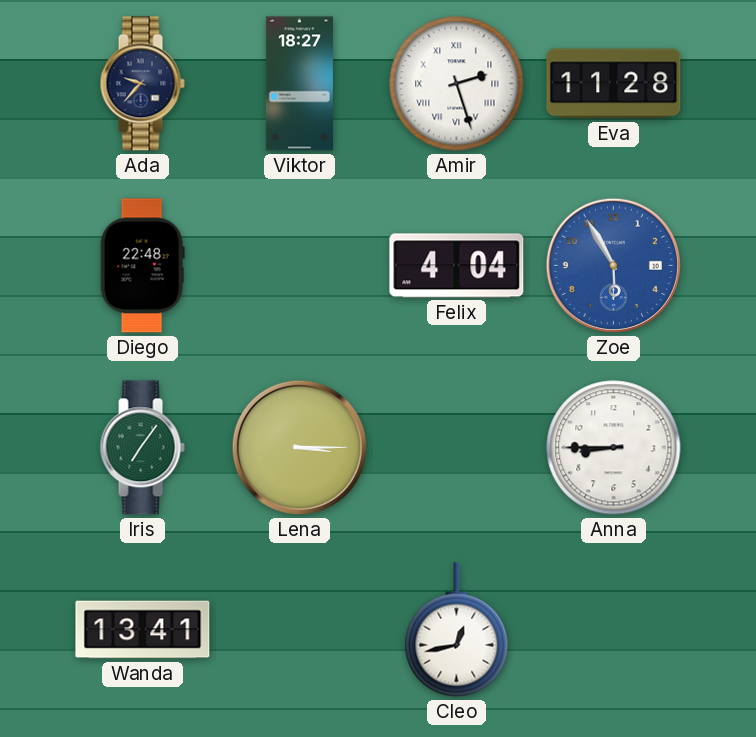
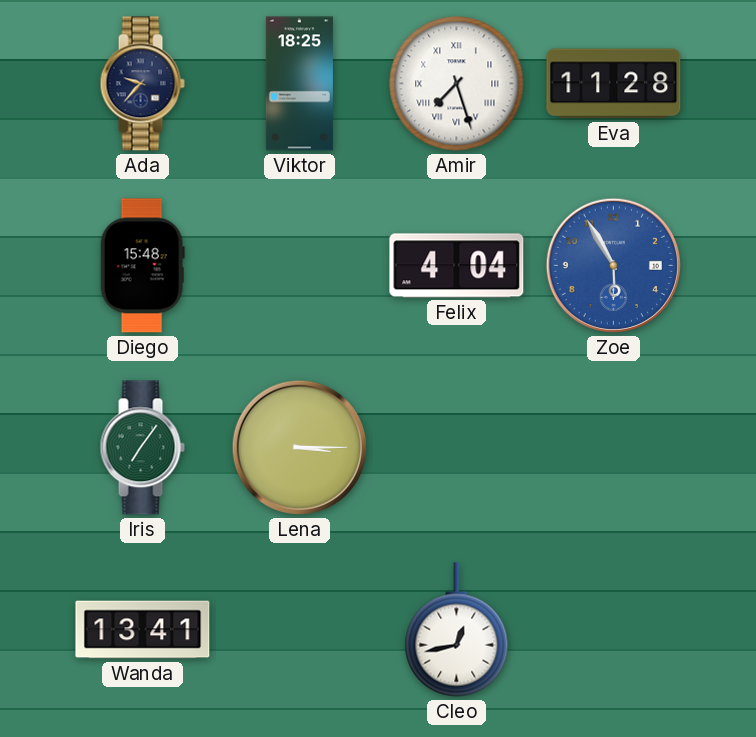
Viktor: 18:27 -> 18:25
Amir: 2:27 -> 7:27
Diego: 22:48 -> 15:48
Anna: 8:45 -> none
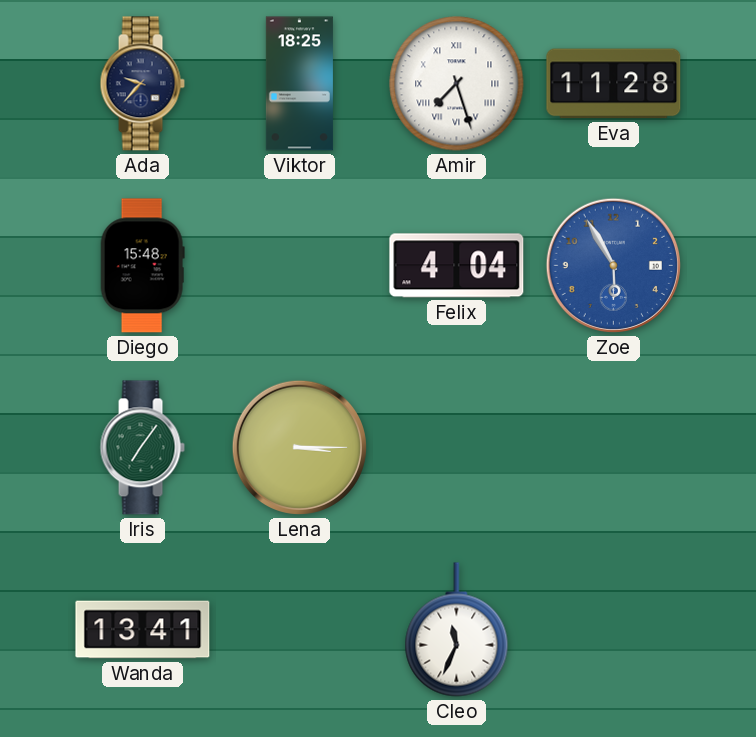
Cleo: 12:43 -> 11:34
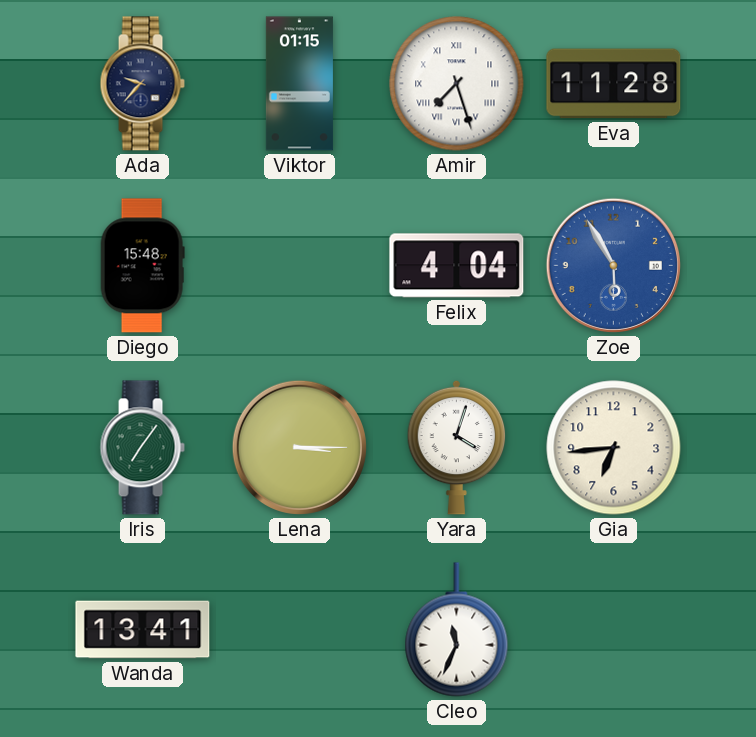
Viktor: 18:25 -> 01:15
Yara: none -> 4:03
Gia: none -> 6:44
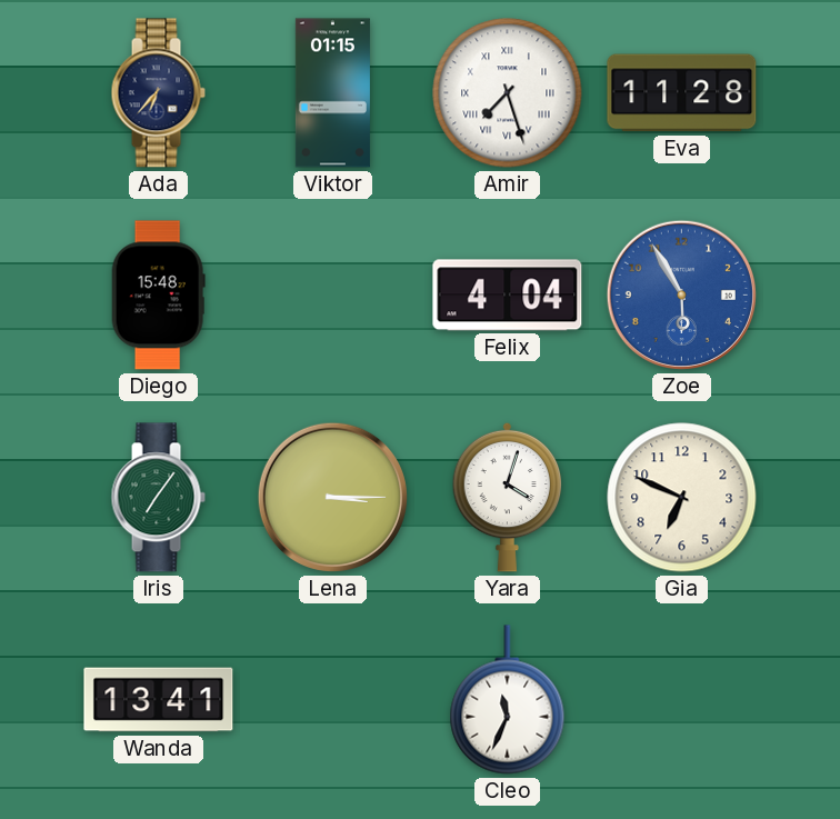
Ada: 9:37 -> 6:37
Gia: 6:44 -> 6:49
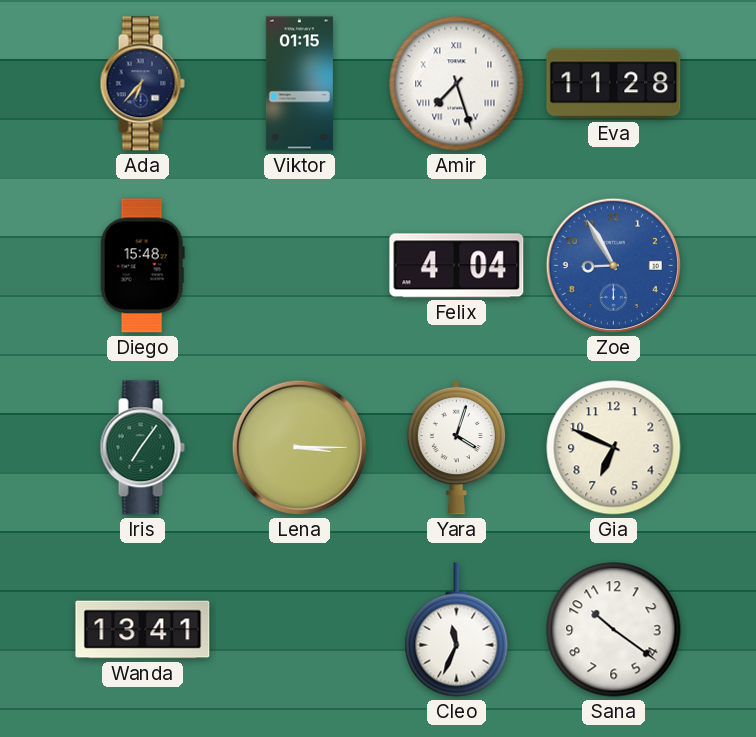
Zoe: 5:55 -> 8:55
Sana: none -> 10:21
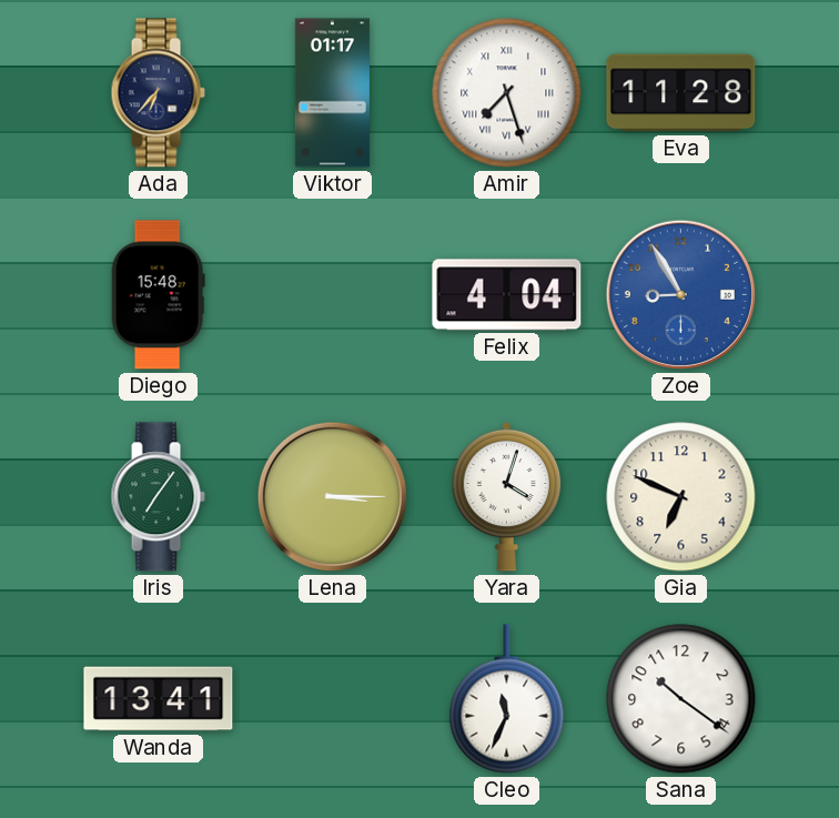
Viktor: 01:15 -> 01:17
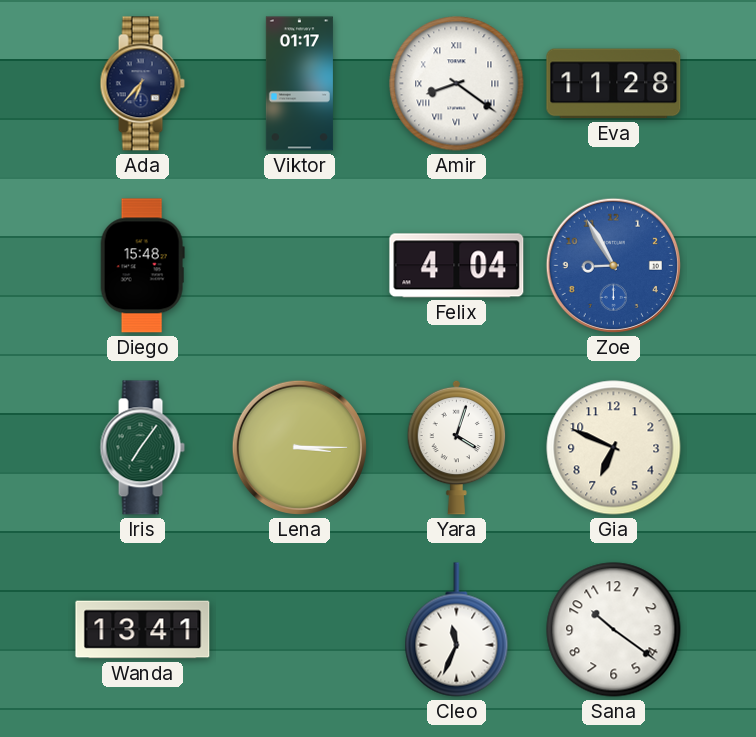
Amir: 7:27 -> 8:21
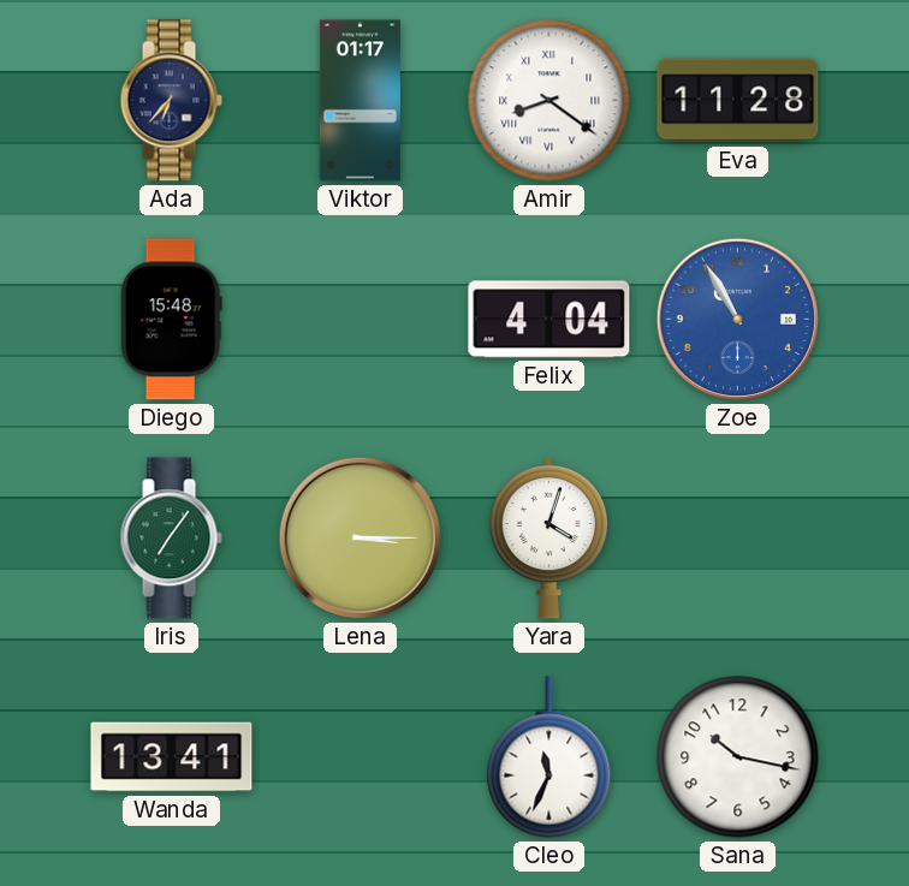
Zoe: 8:55 -> 10:55
Gia: 6:49 -> none
Sana: 10:21 -> 10:17
